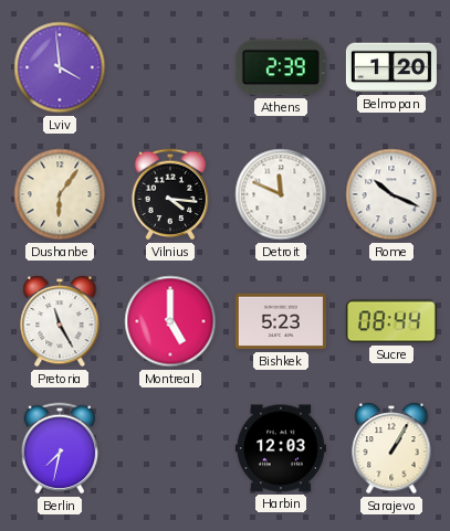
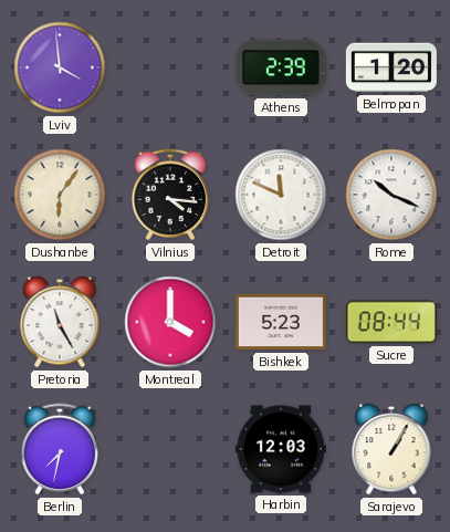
Montreal: 5:00 -> 4:00
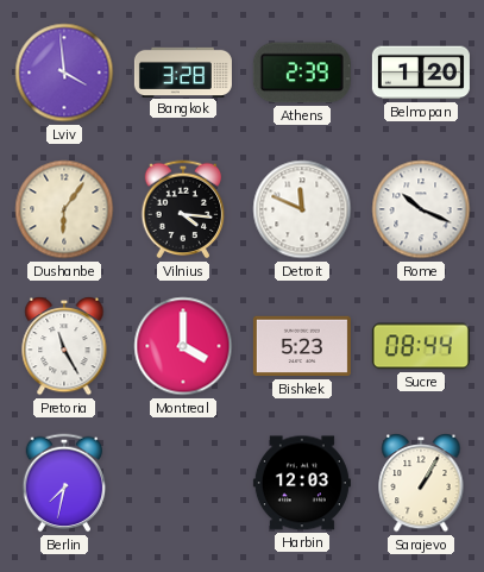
Bangkok: none -> 3:28
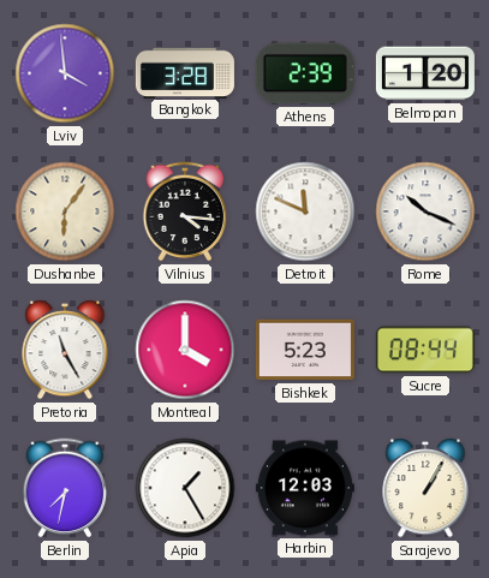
Apia: none -> 1:25
